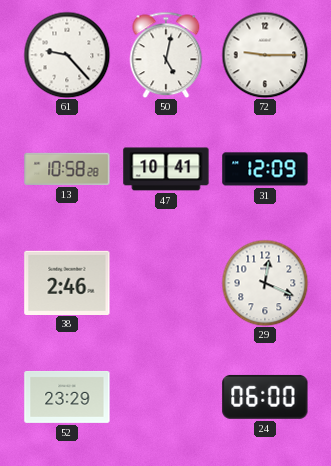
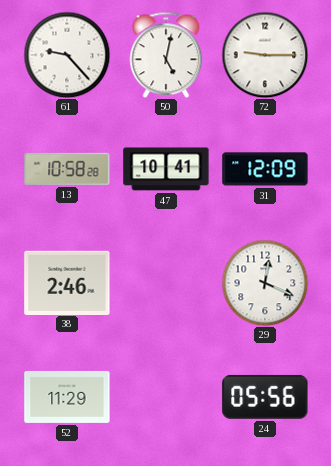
52: 23:29 -> 11:29
24: 06:00 -> 05:56
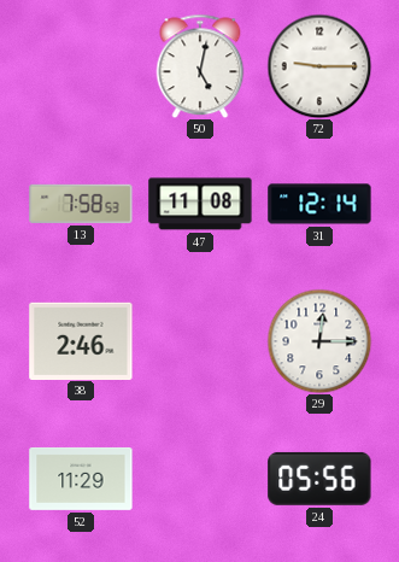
61: 9:23 -> none
13: 10:58 -> 7:58
47: 10:41 -> 11:08
31: 12:09 -> 12:14
29: 12:19 -> 12:15
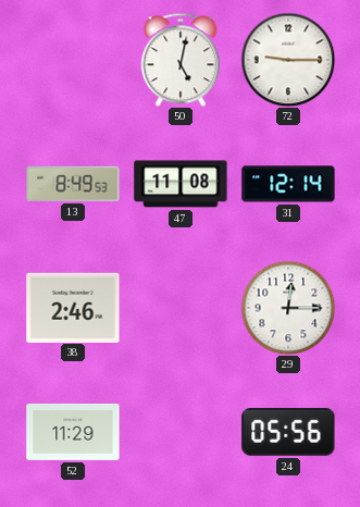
13: 7:58 -> 8:49
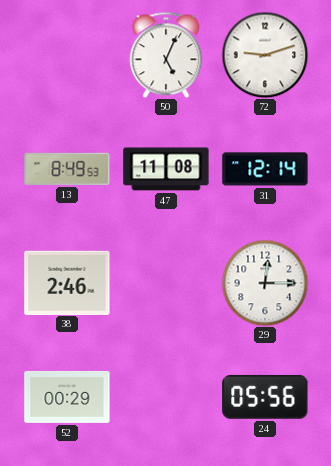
50: 5:02 -> 5:04
72: 9:15 -> 9:12
52: 11:29 -> 00:29
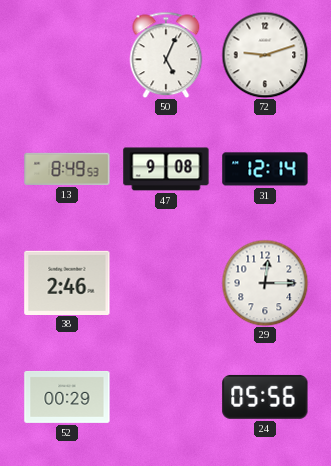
47: 11:08 -> 9:08
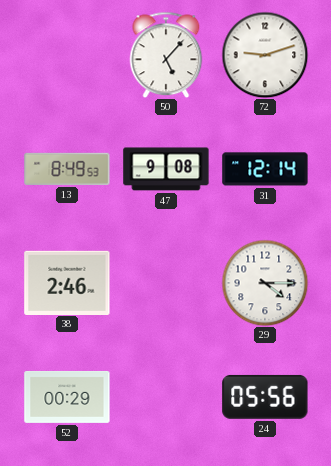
50: 5:04 -> 5:07
29: 12:15 -> 4:15
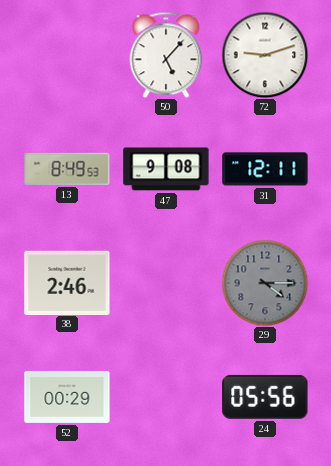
31: 12:14 -> 12:11
29 dial: white -> grey
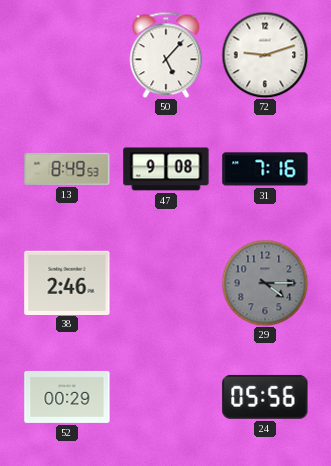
31: 12:11 -> 7:16
